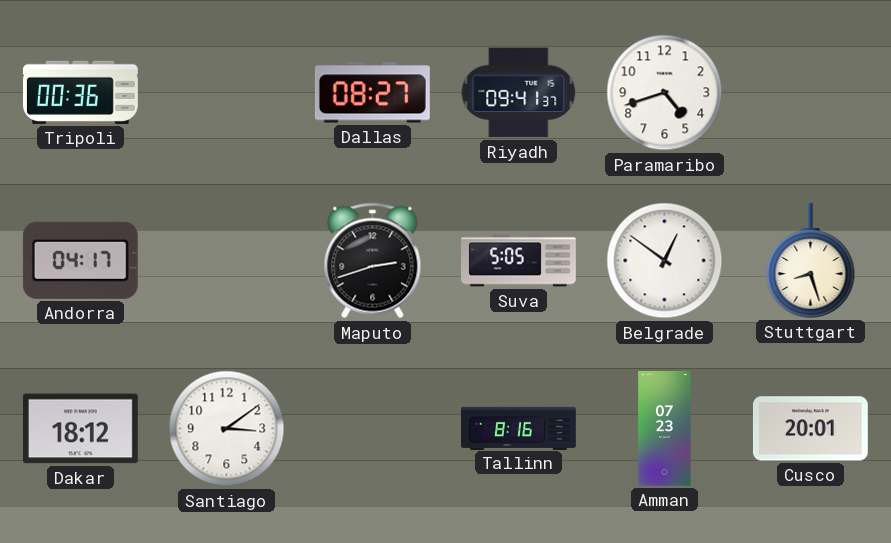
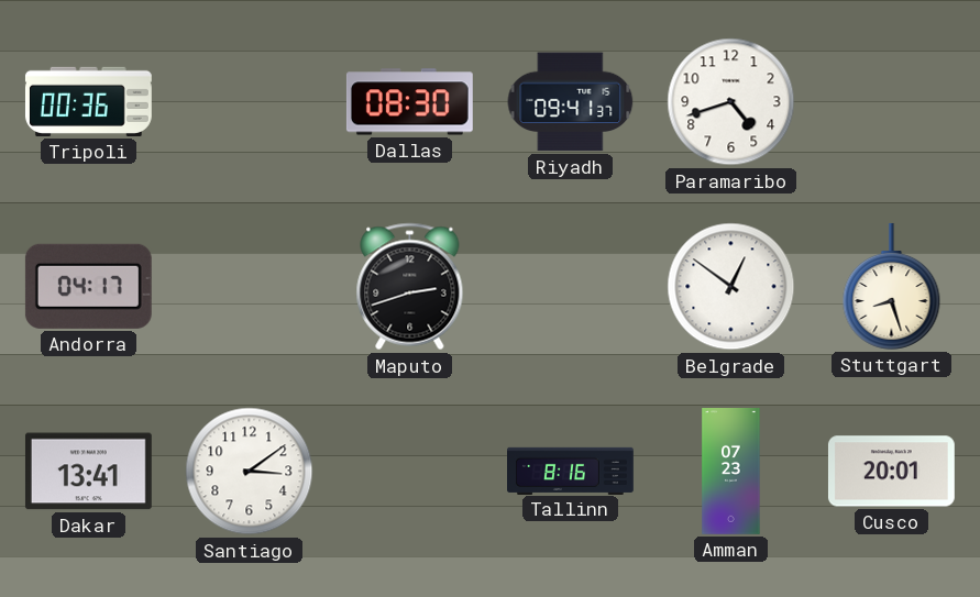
Dallas: 08:27 -> 08:30
Suva: 5:05 -> none
Dakar: 18:12 -> 13:41
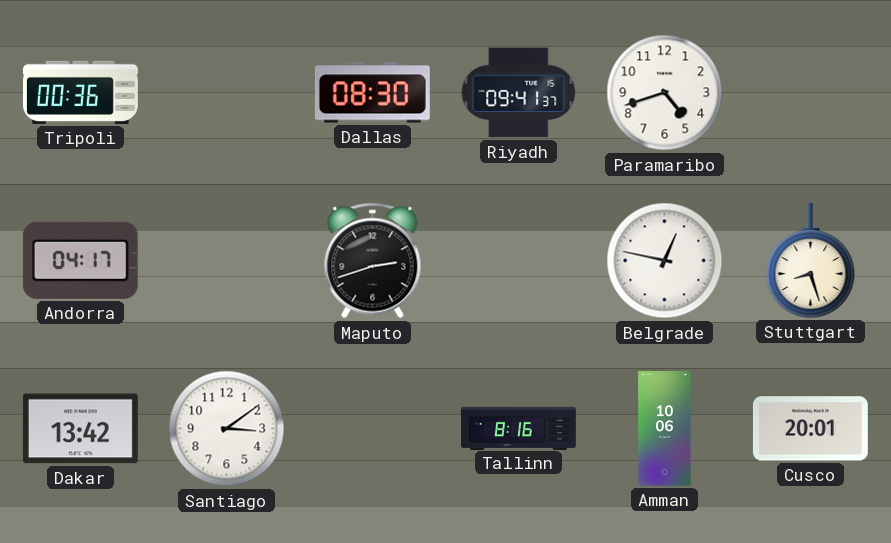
Belgrade: 12:51 -> 12:47
Dakar: 13:41 -> 13:42
Amman: 07:23 -> 10:06
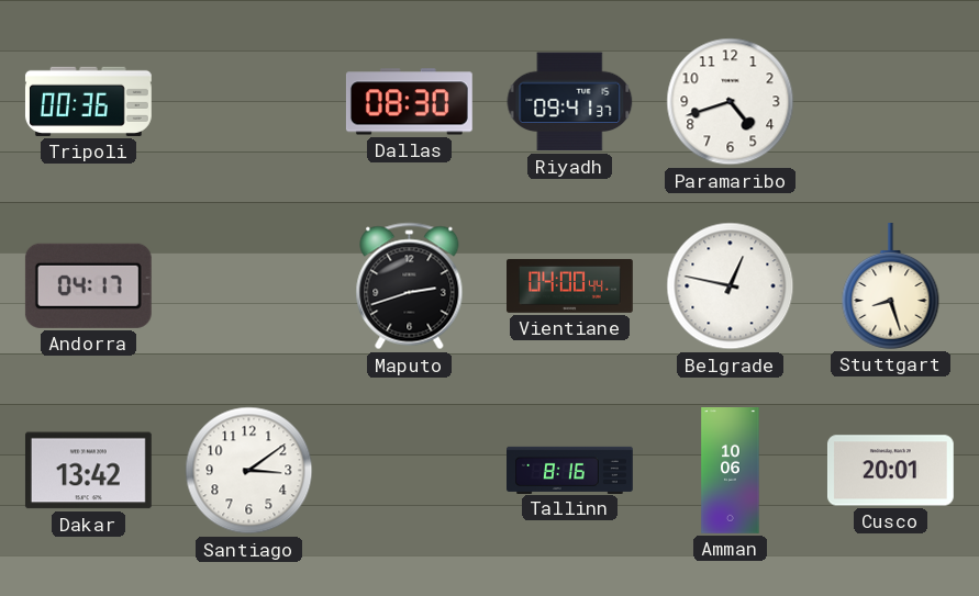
Vientiane: none -> 04:00
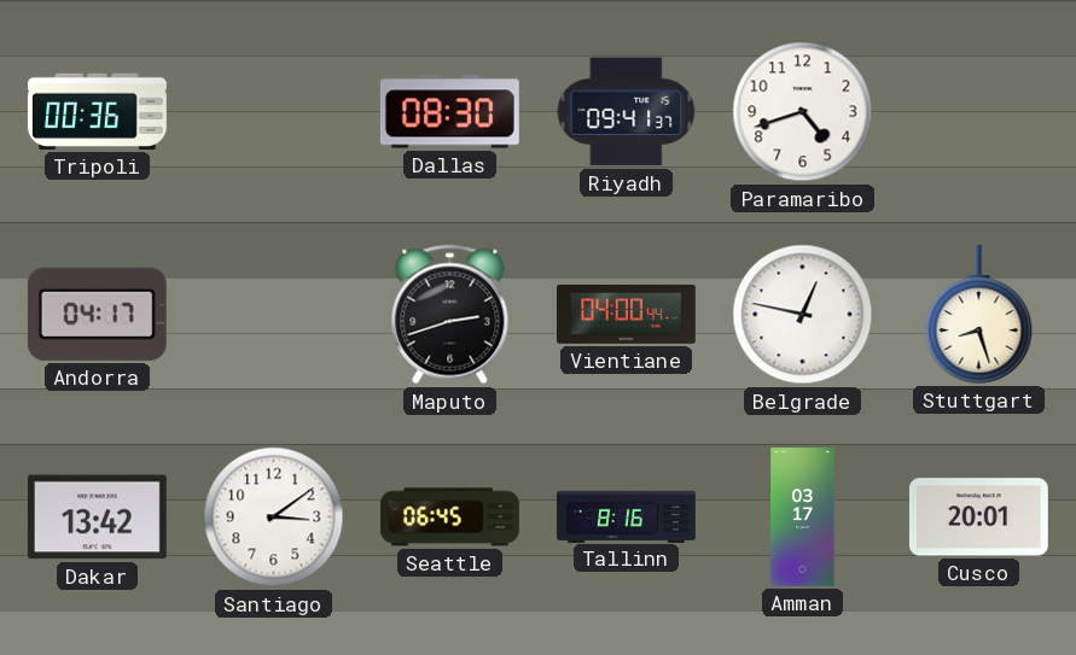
Seattle: none -> 06:45
Amman: 10:06 -> 03:17
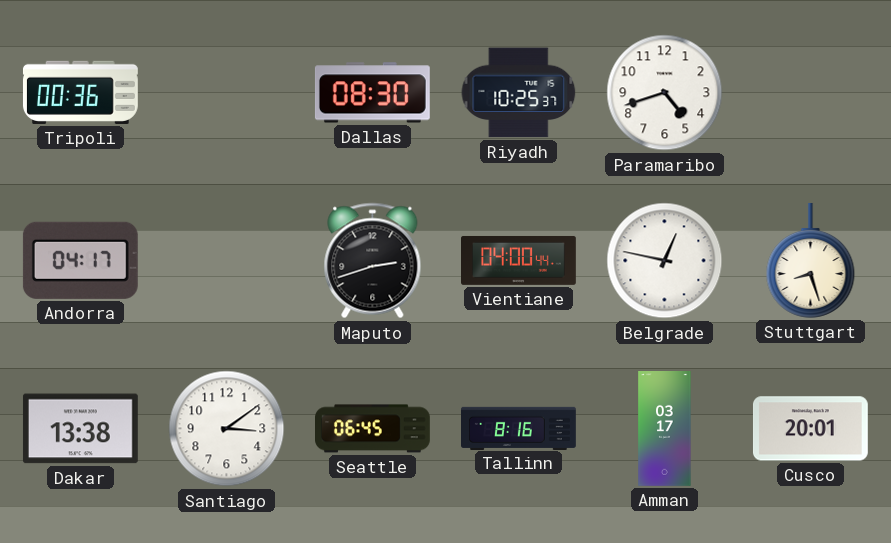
Riyadh: 09:41 -> 10:25
Dakar: 13:42 -> 13:38
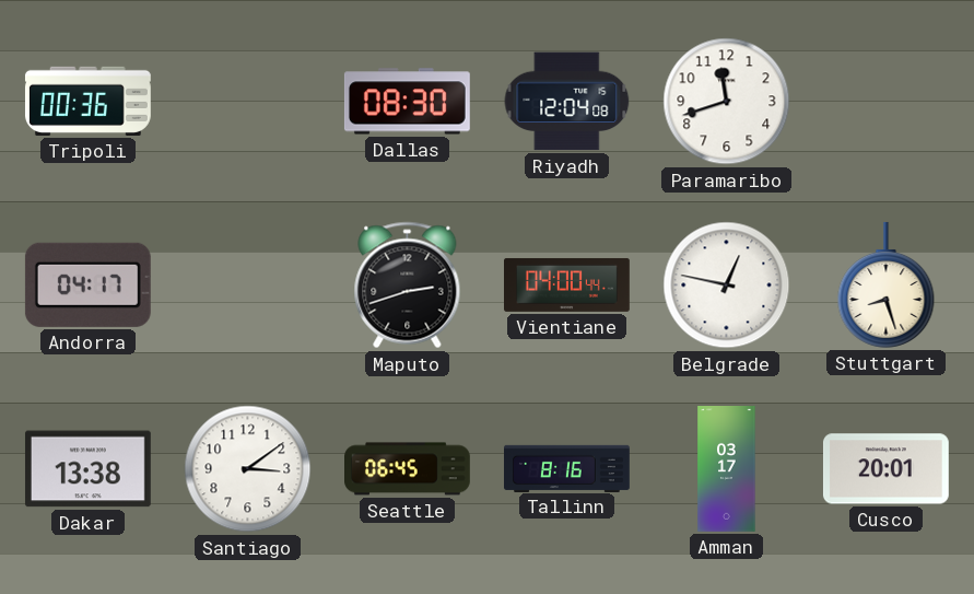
Riyadh: 10:25 -> 12:04
Paramaribo: 4:42 -> 11:42
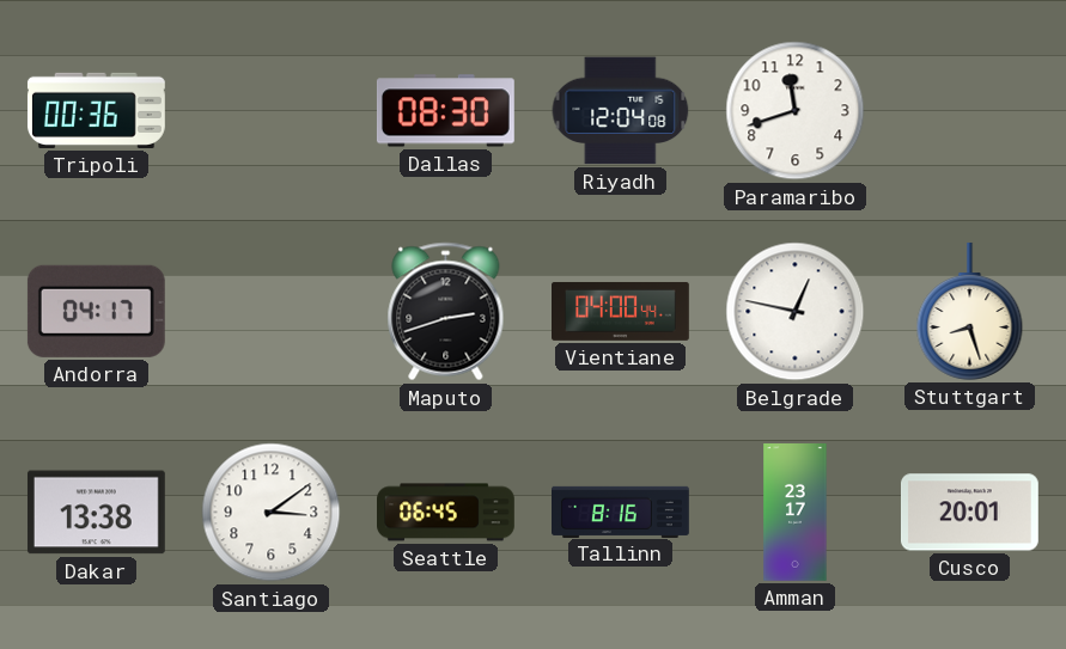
Amman: 03:17 -> 23:17
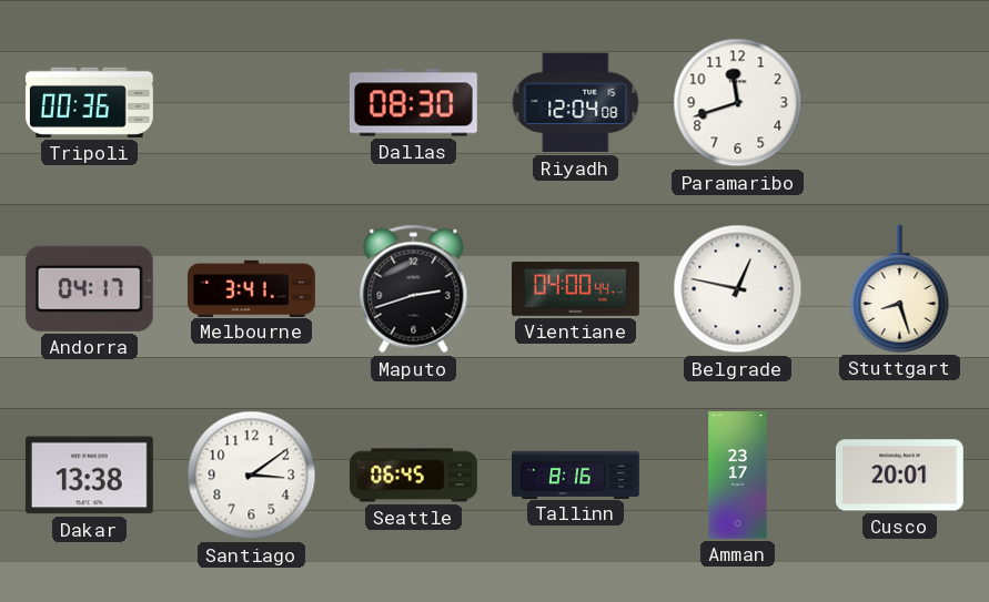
Melbourne: none -> 3:41
